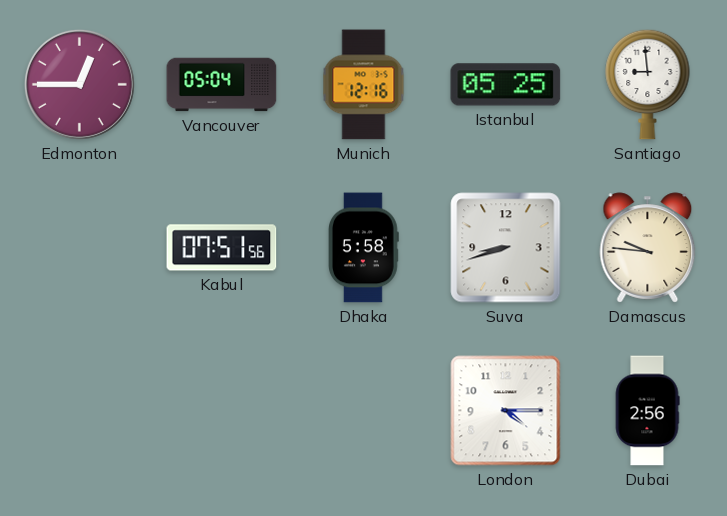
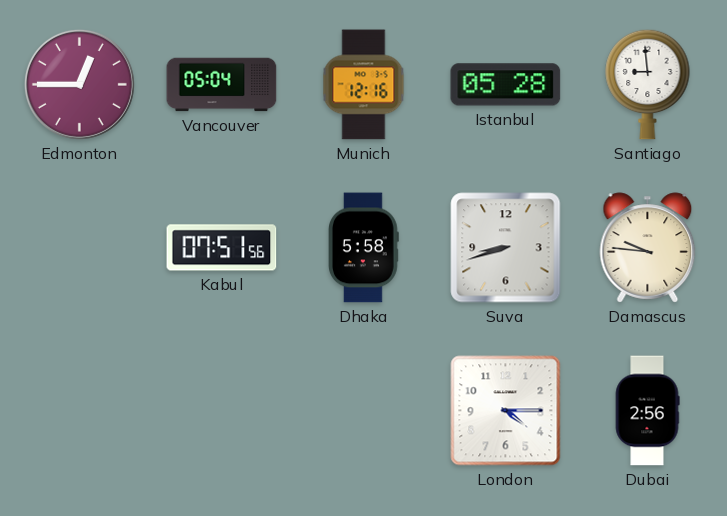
Istanbul: 05:25 -> 05:28
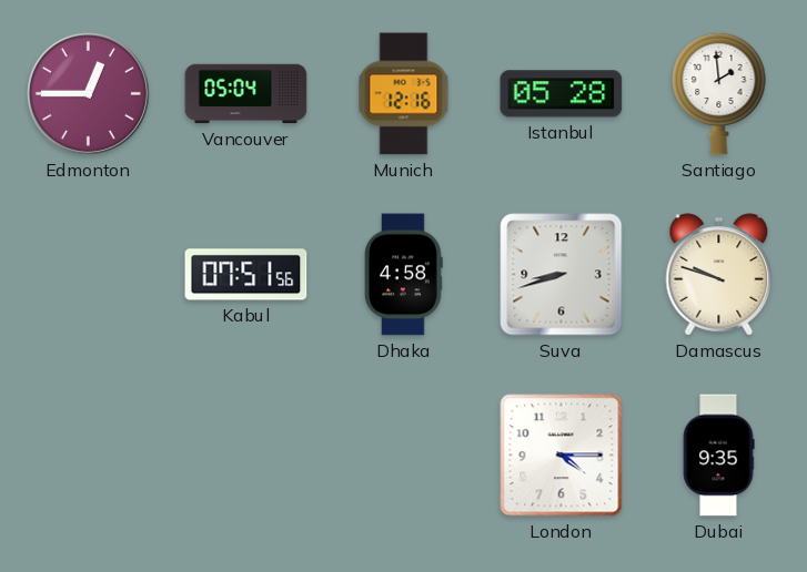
Santiago: 8:59 -> 1:59
Dhaka: 5:58 -> 4:58
Damascus: 9:46 -> 9:48
Dubai: 2:56 -> 9:35
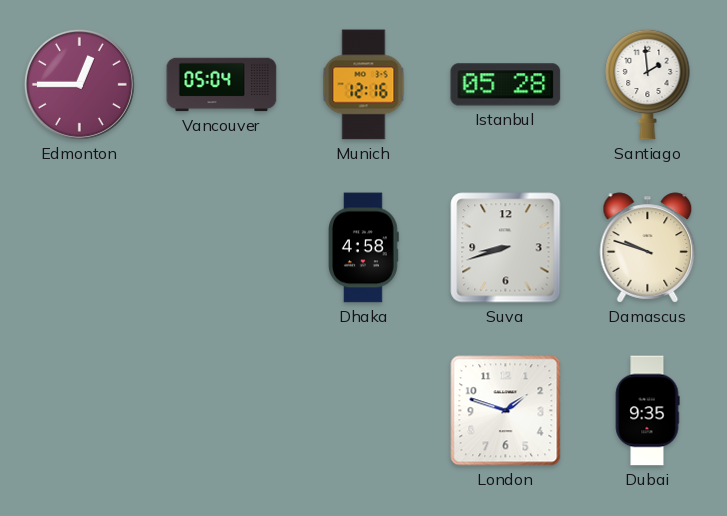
Kabul: 07:51 -> none
London: 4:15 -> 1:48
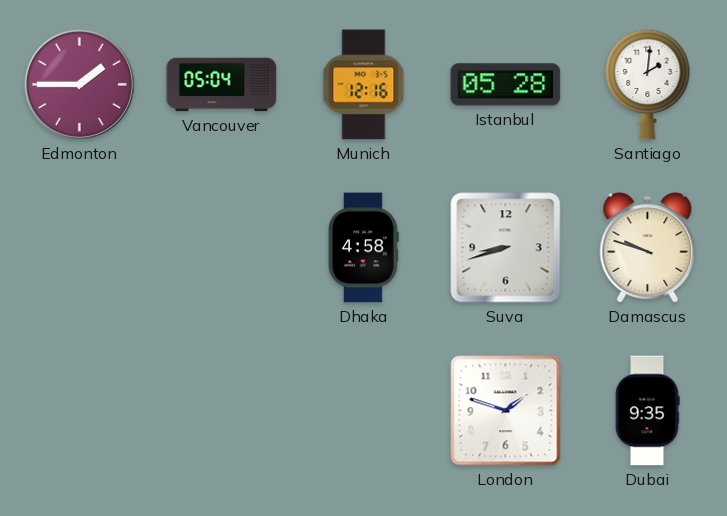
Edmonton: 12:45 -> 1:45
Santiago: 1:59 -> 2:01
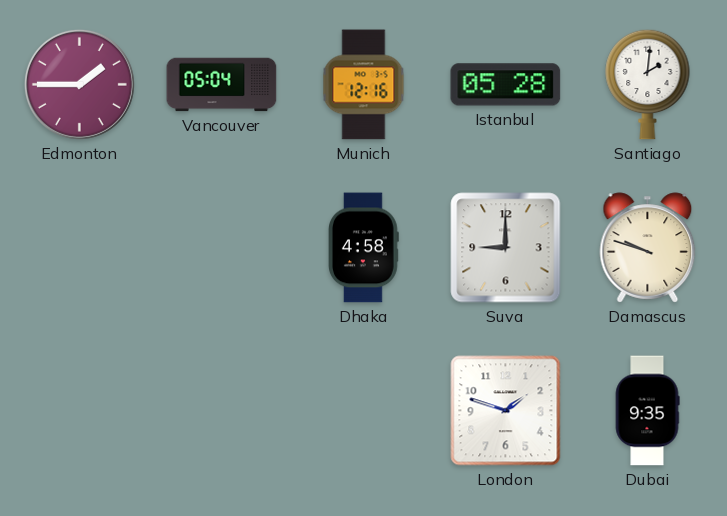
Suva: 8:42 -> 9:00
